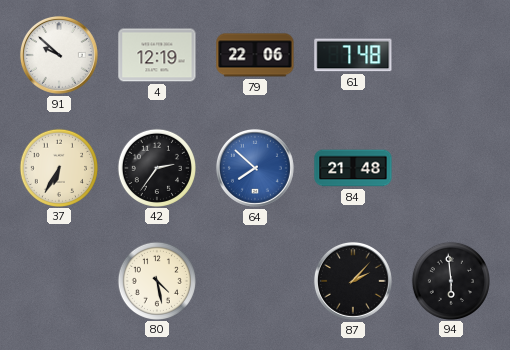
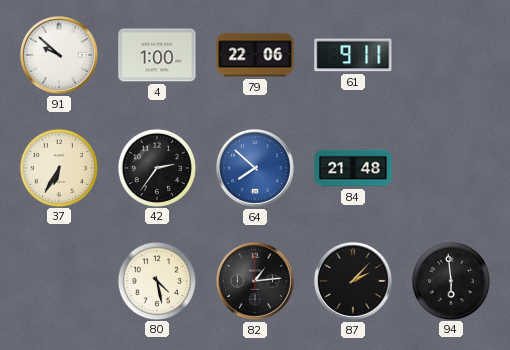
4: 12:19 -> 1:00
61: 7:48 -> 9:11
82: none -> 1:14
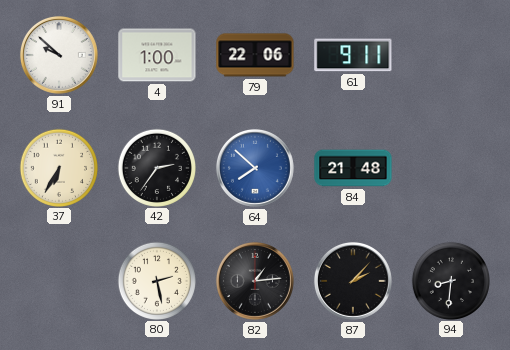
80: 4:28 -> 2:28
94: 5:59 -> 8:31
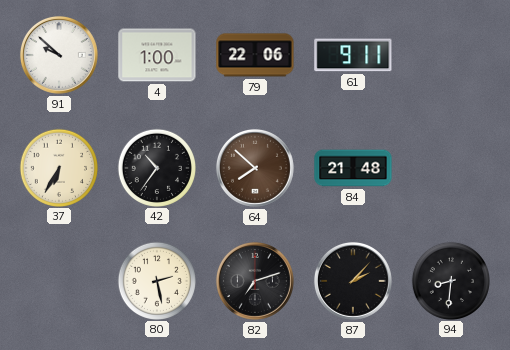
42: 2:36 -> 10:36
64 dial: blue -> brown
82: 1:14 -> 7:12
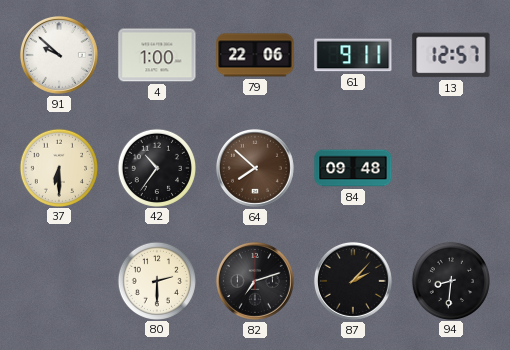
13: none -> 12:57
37: 6:35 -> 6:30
84: 21:48 -> 09:48
80: 2:28 -> 2:30
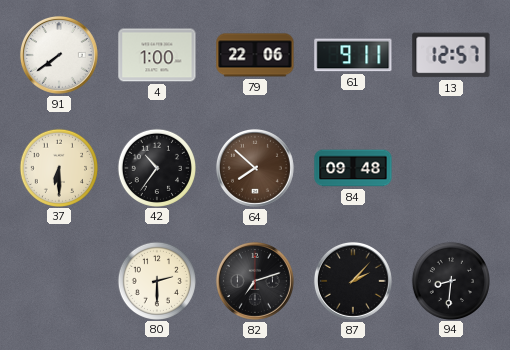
91: 9:52 -> 7:39
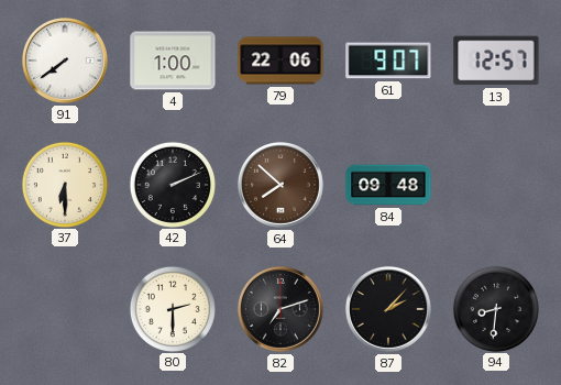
61: 9:11 -> 9:07
42: 10:36 -> 2:11
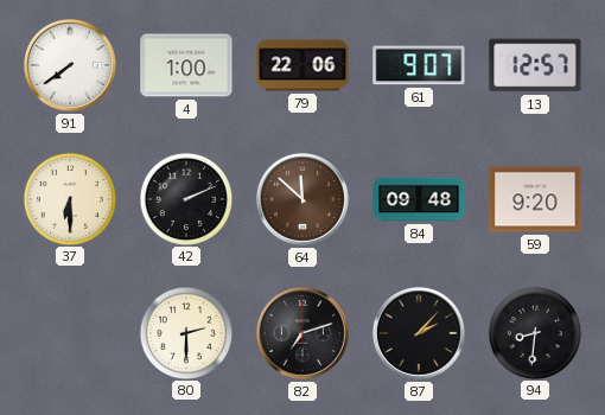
64: 7:52 -> 11:52
59: none -> 9:20
